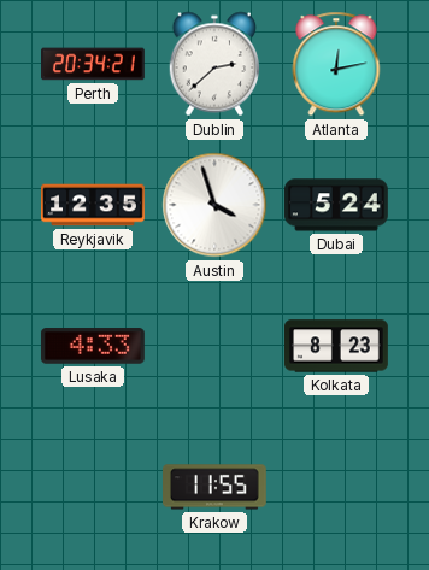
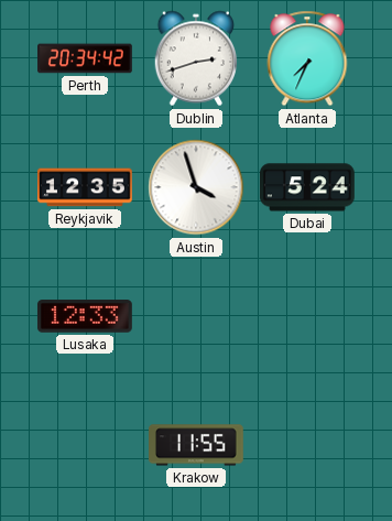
Perth: 20:34:21 -> 20:34:42
Dublin: 2:38 -> 2:42
Atlanta: 12:13 -> 7:34
Lusaka: 4:33 -> 12:33
Kolkata: 8:23 -> none
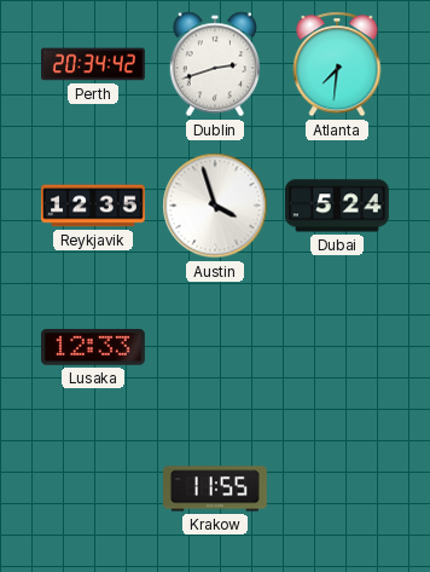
Atlanta: 7:34 -> 7:31
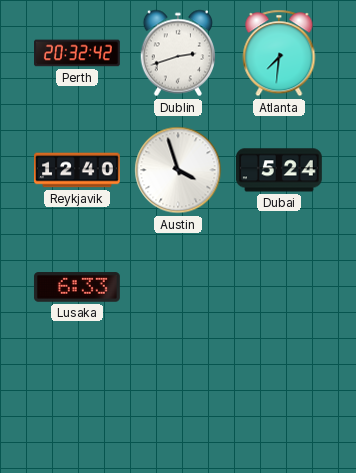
Perth: 20:34 -> 20:32
Reykjavik: 12:35 -> 12:40
Lusaka: 12:33 -> 6:33
Krakow: 11:55 -> none
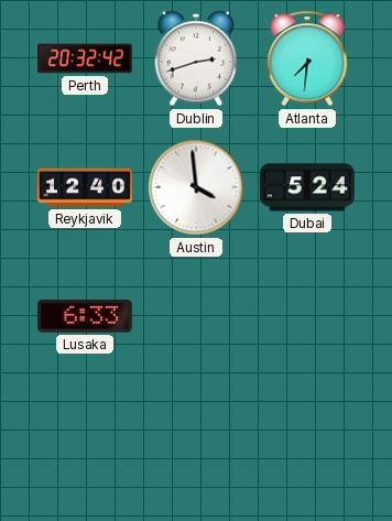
Austin: 3:57 -> 3:59
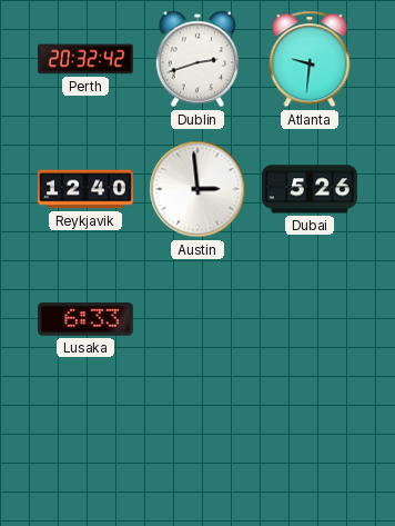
Atlanta: 7:31 -> 9:31
Austin: 3:59 -> 2:59
Dubai: 5:24 -> 5:26
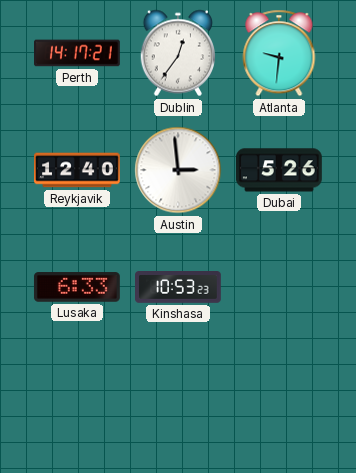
Perth: 20:32 -> 14:17
Dublin: 2:42 -> 12:36
Kinshasa: none -> 10:53
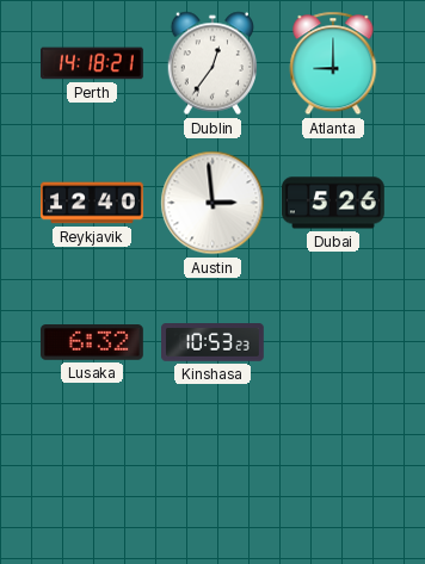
Perth: 14:17 -> 14:18
Atlanta: 9:31 -> 9:00
Lusaka: 6:33 -> 6:32
